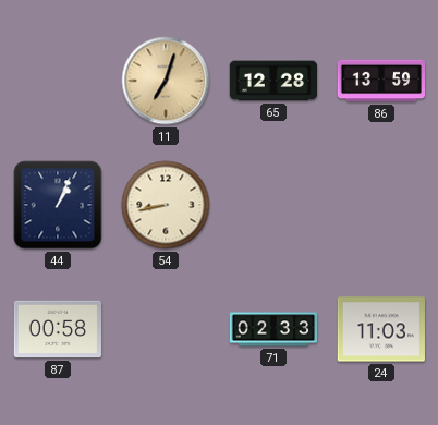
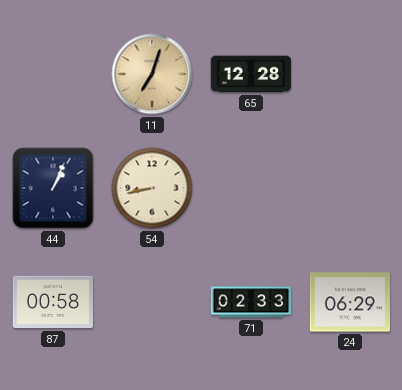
86: 13:59 -> none
24: 11:03 -> 06:29
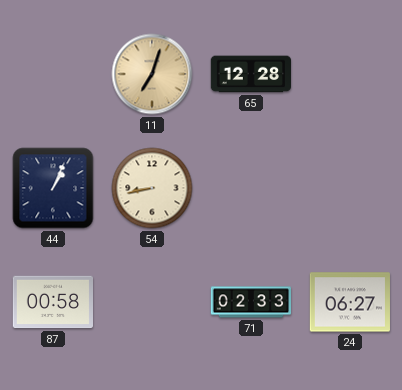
24: 06:29 -> 06:27
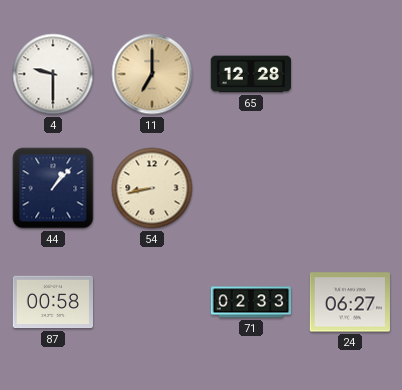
4: none -> 9:30
11: 7:03 -> 7:00
44: 1:04 -> 1:07
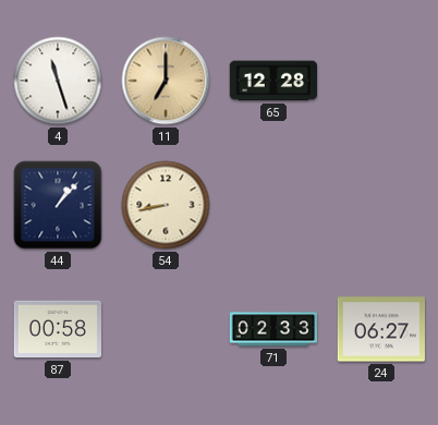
4: 9:30 -> 11:27
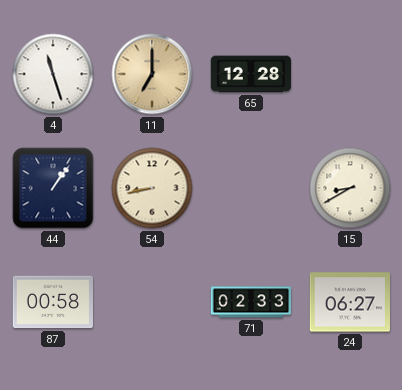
44: 1:07 -> 1:06
15: none -> 8:40
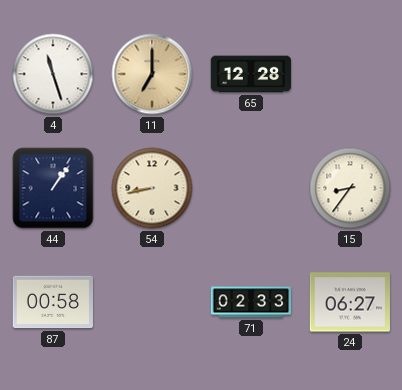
15: 8:40 -> 8:36
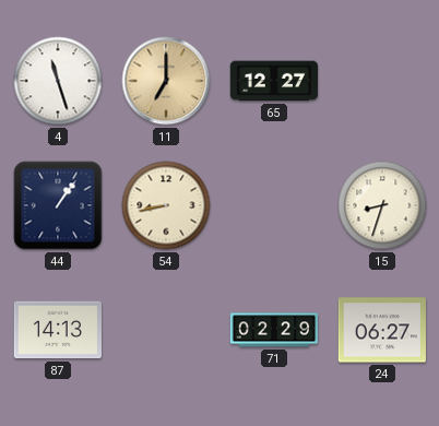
65: 12:28 -> 12:27
15: 8:36 -> 8:33
87: 00:58 -> 14:13
71: 02:33 -> 02:29
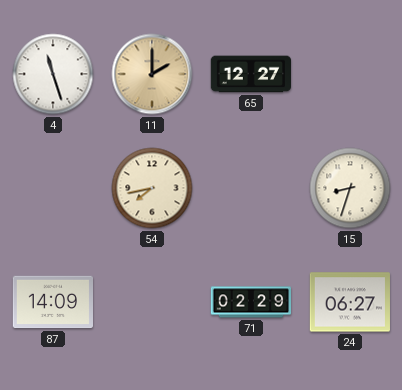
11: 7:00 -> 2:00
44: 1:06 -> none
54: 8:43 -> 7:43
87: 14:13 -> 14:09
